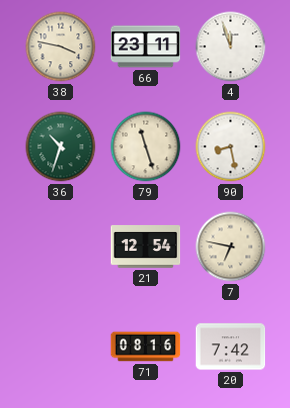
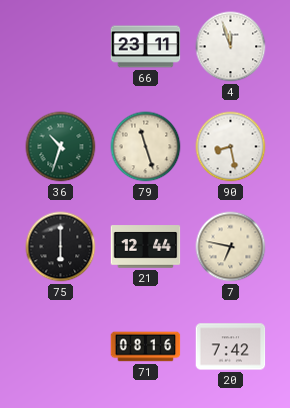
38: 3:47 -> none
75: none -> 6:00
21: 12:54 -> 12:44
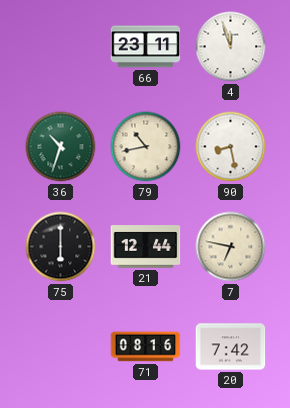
79: 11:27 -> 10:43
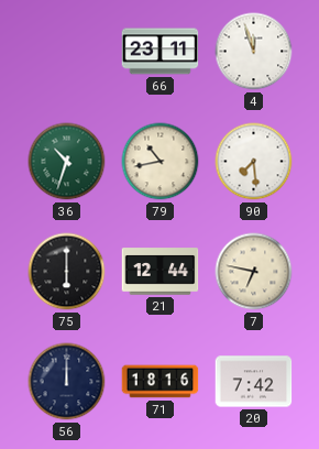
90: 8:28 -> 7:29
56: none -> 12:00
71: 08:16 -> 18:16
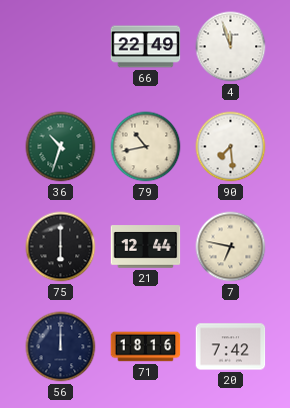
66: 23:11 -> 22:49
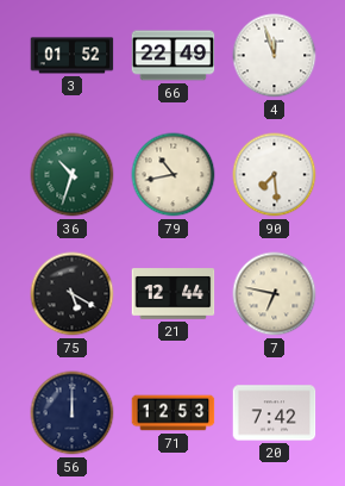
3: none -> 01:52
75: 6:00 -> 5:20
71: 18:16 -> 12:53
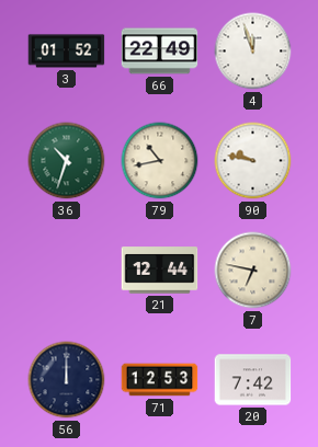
90: 7:29 -> 9:47
75: 5:20 -> none
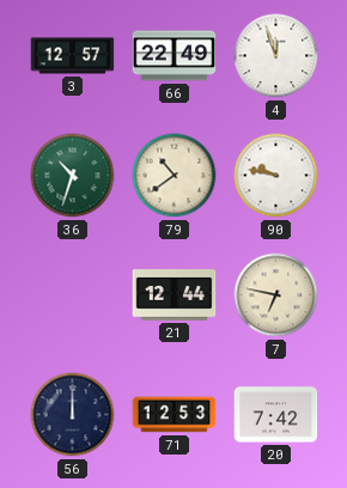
3: 01:52 -> 12:57
79: 10:43 -> 10:39
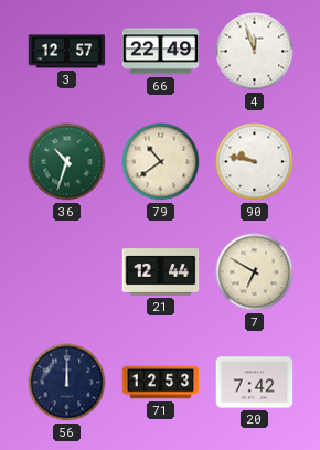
7: 6:47 -> 6:50
